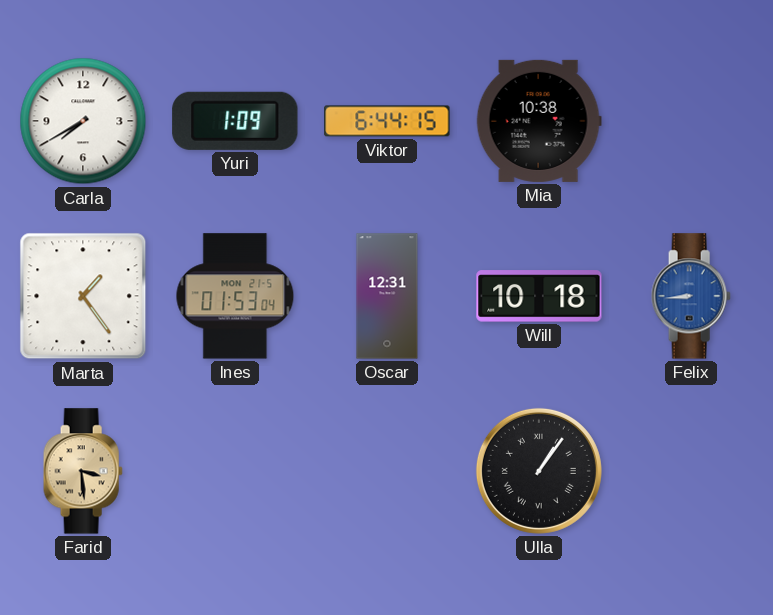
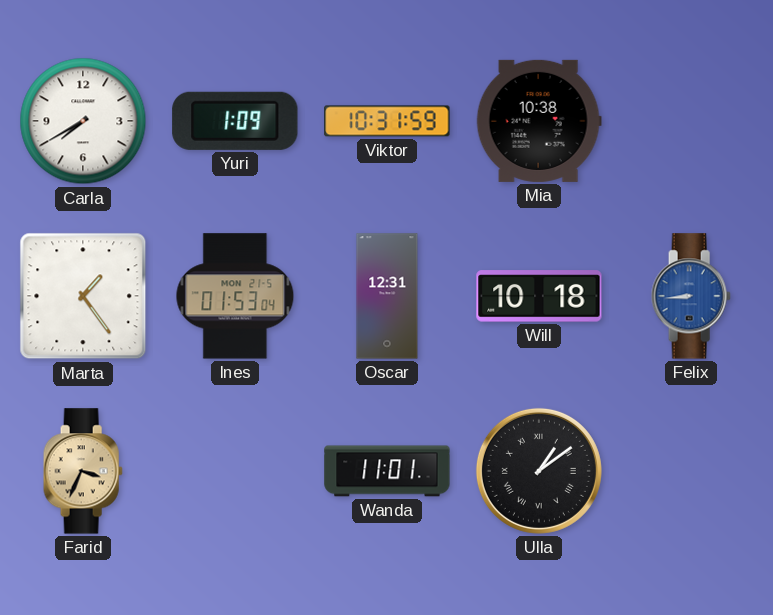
Viktor: 6:44 -> 10:31
Farid: 3:29 -> 3:34
Wanda: none -> 11:01
Ulla: 1:06 -> 1:09
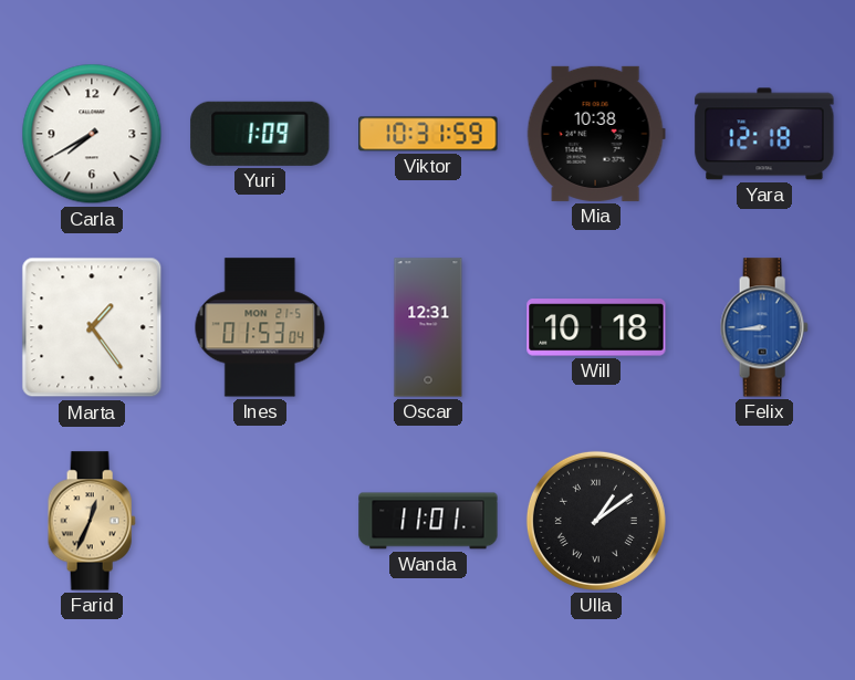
Yara: none -> 12:18
Farid: 3:34 -> 12:34
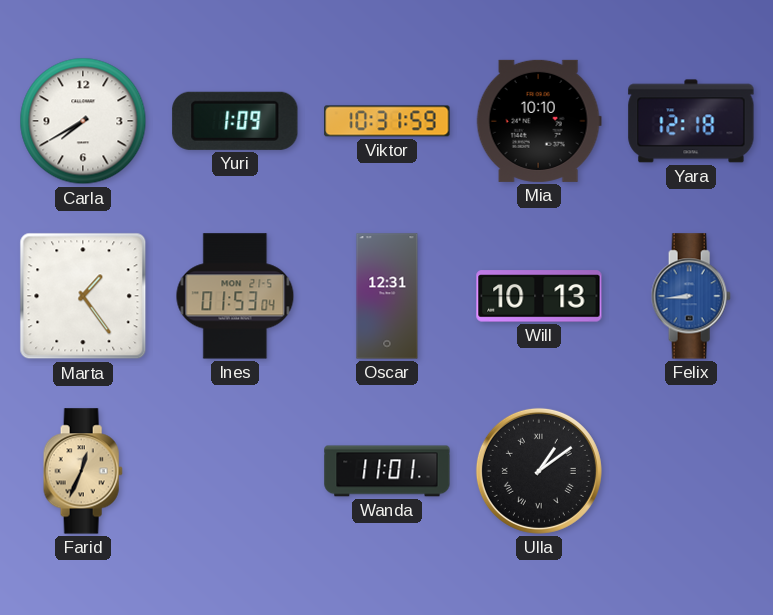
Mia: 10:38 -> 10:10
Will: 10:18 -> 10:13
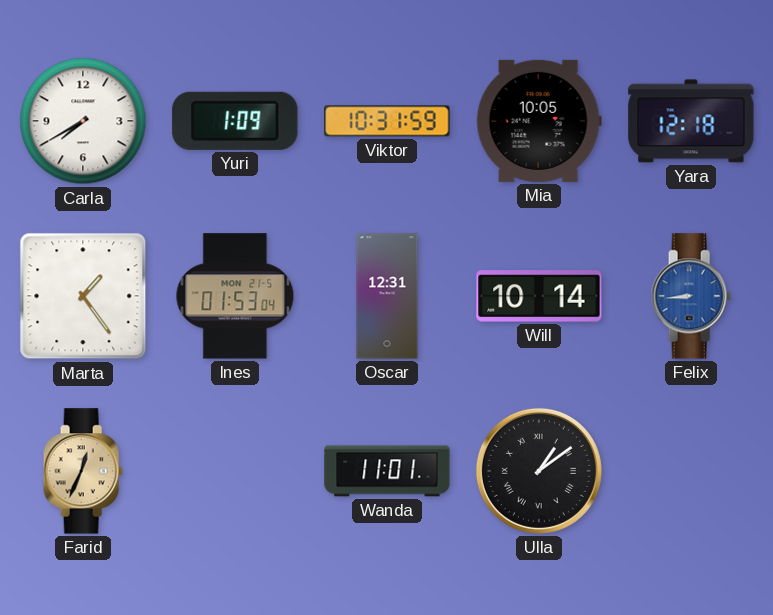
Mia: 10:10 -> 10:05
Will: 10:13 -> 10:14
